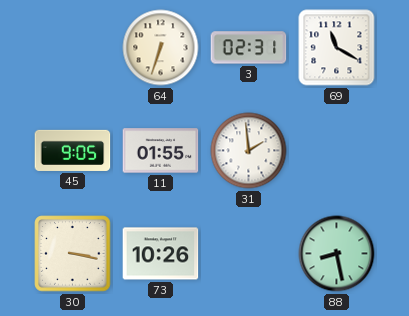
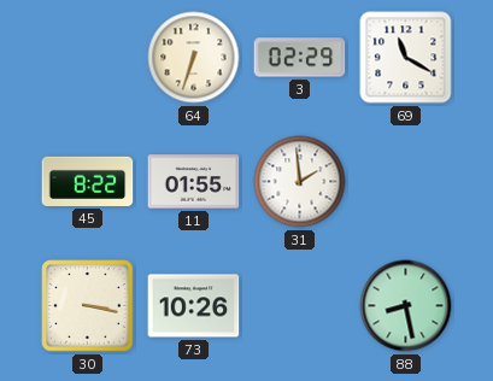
3: 02:31 -> 02:29
45: 9:05 -> 8:22
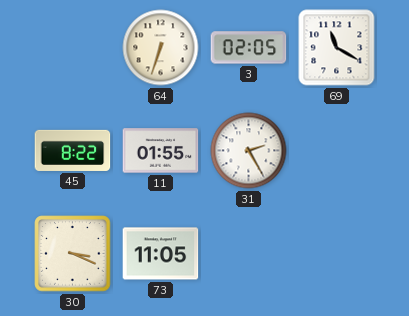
3: 02:29 -> 02:05
31: 1:59 -> 2:25
30: 3:17 -> 3:19
73: 10:26 -> 11:05
88: 8:28 -> none
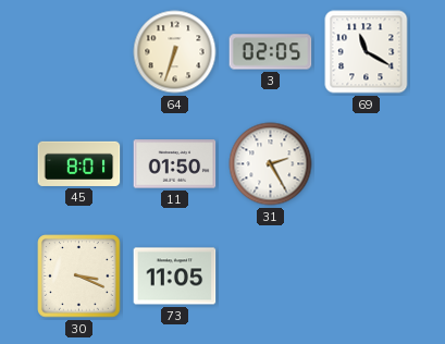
45: 8:22 -> 8:01
11: 01:55 -> 01:50
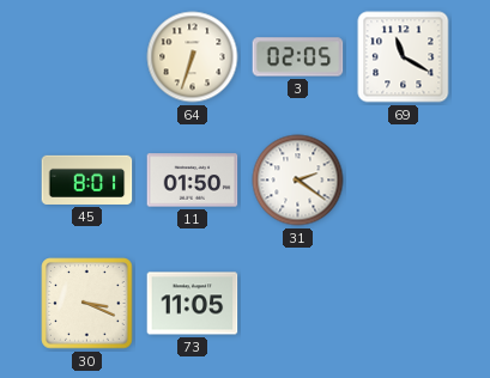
31: 2:25 -> 2:21
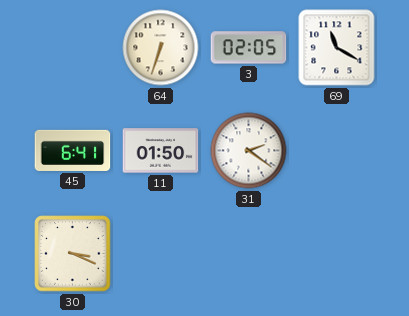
45: 8:01 -> 6:41
73: 11:05 -> none
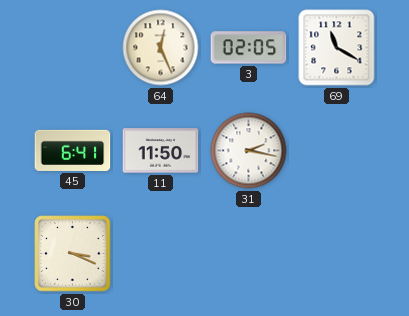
64: 6:33 -> 12:26
11: 01:50 -> 11:50
31: 2:21 -> 2:17
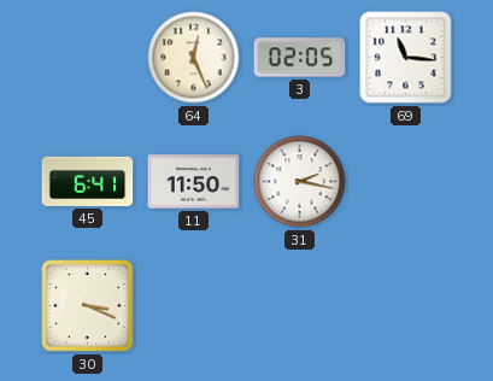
69: 11:20 -> 11:16
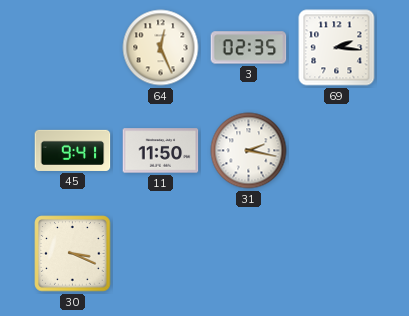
3: 02:05 -> 02:35
69: 11:16 -> 2:16
45: 6:41 -> 9:41
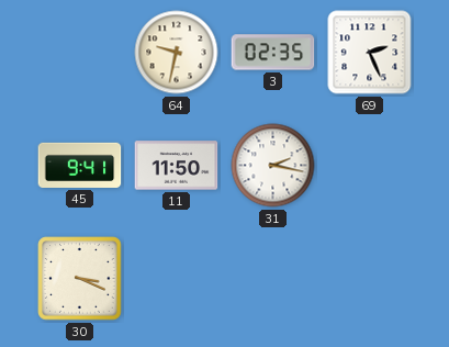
64: 12:26 -> 9:32
69: 2:16 -> 2:26
